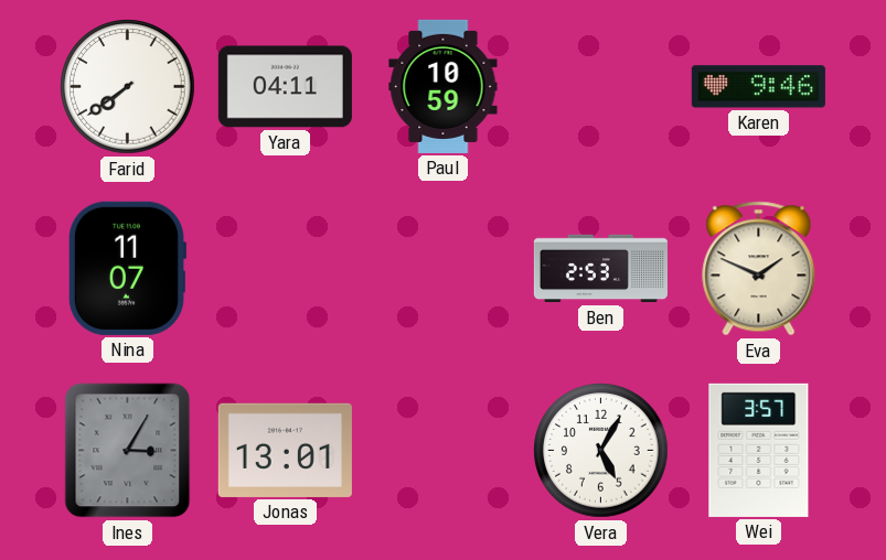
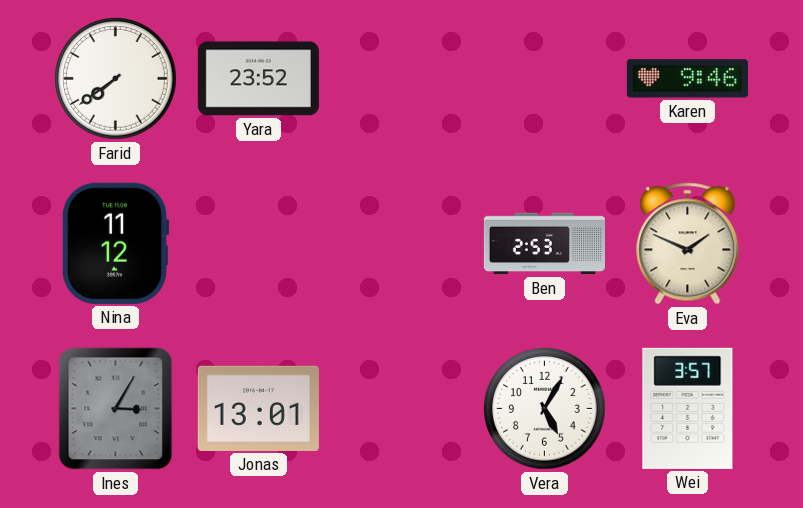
Yara: 04:11 -> 23:52
Paul: 10:59 -> none
Nina: 11:07 -> 11:12
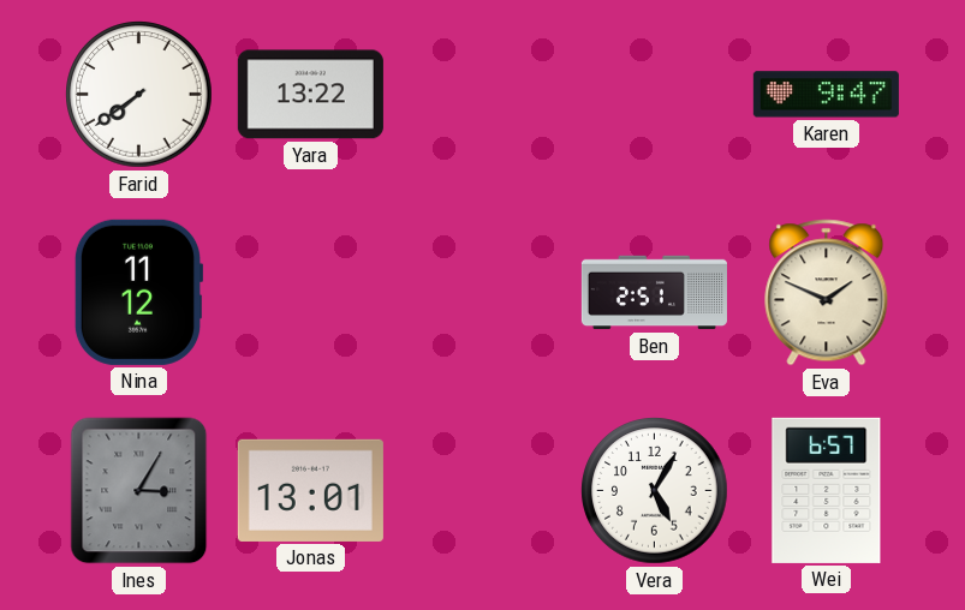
Yara: 23:52 -> 13:22
Karen: 9:46 -> 9:47
Ben: 2:53 -> 2:51
Wei: 3:57 -> 6:57
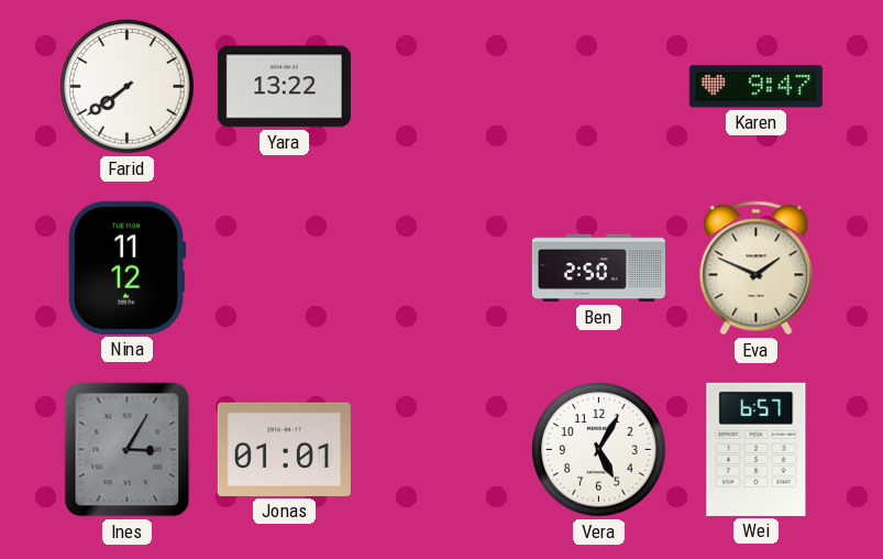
Ben: 2:51 -> 2:50
Jonas: 13:01 -> 01:01
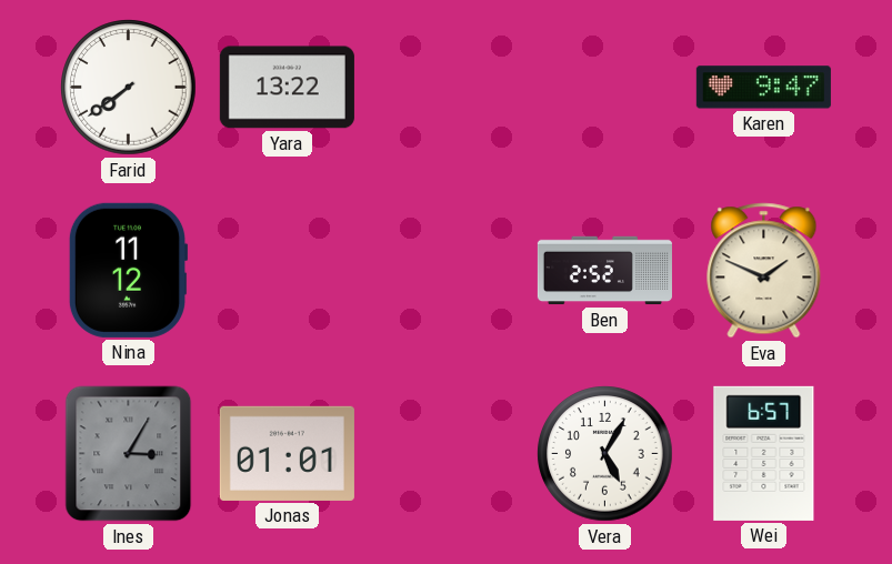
Ben: 2:50 -> 2:52
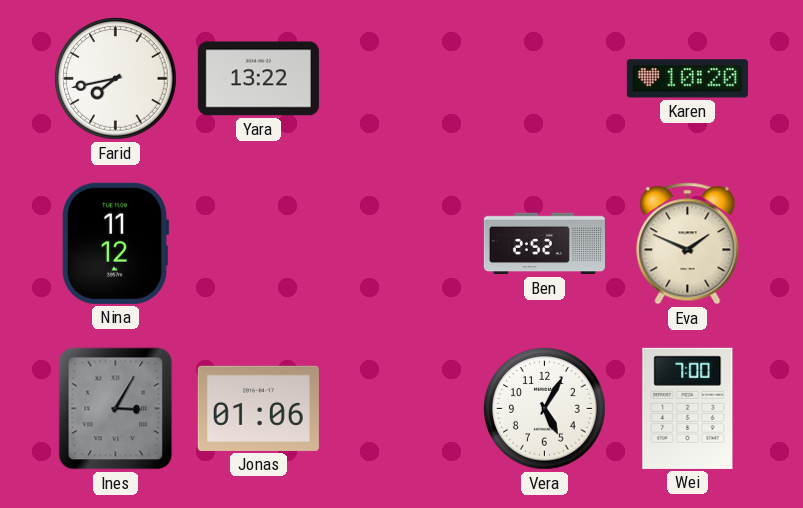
Farid: 7:39 -> 7:43
Karen: 9:47 -> 10:20
Jonas: 01:01 -> 01:06
Wei: 6:57 -> 7:00
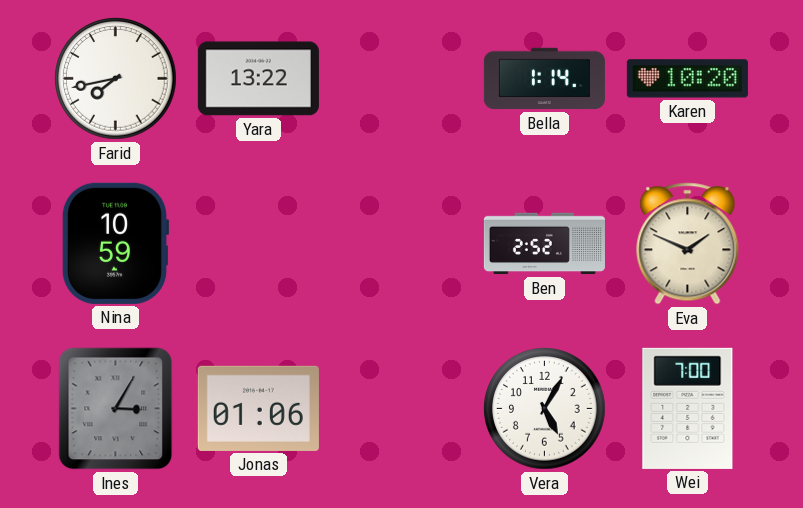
Bella: none -> 1:14
Nina: 11:12 -> 10:59
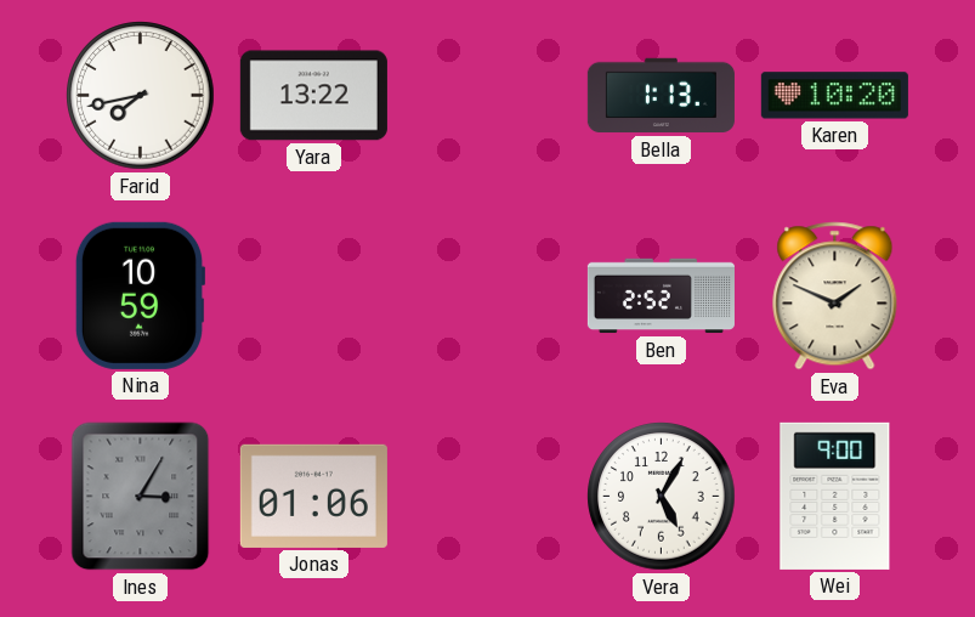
Bella: 1:14 -> 1:13
Wei: 7:00 -> 9:00
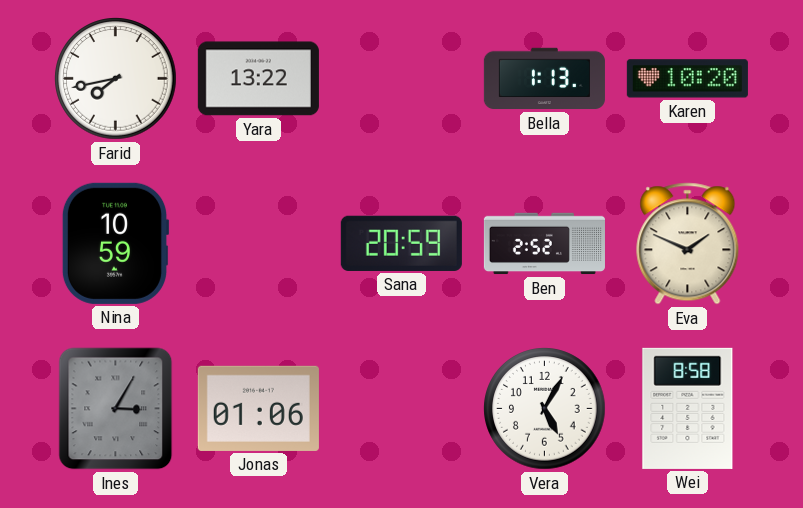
Sana: none -> 20:59
Wei: 9:00 -> 8:58
